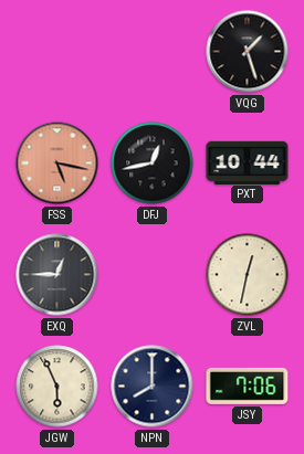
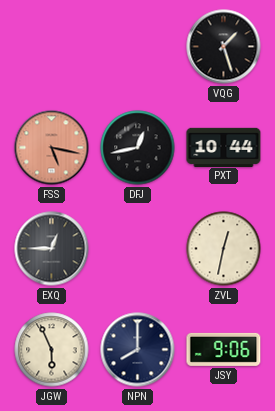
JSY: 7:06 -> 9:06
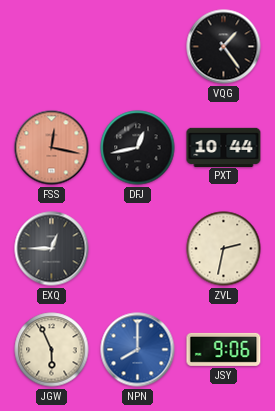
VQG: 1:27 -> 1:24
FSS: 5:17 -> 12:17
ZVL: 12:32 -> 2:32
NPN dial: navy -> blue
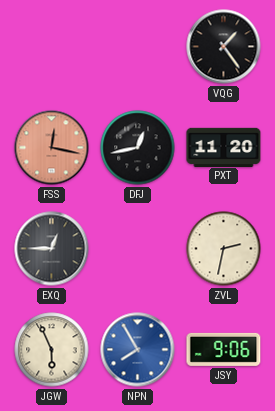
PXT: 10:44 -> 11:20
NPN: 8:00 -> 7:55
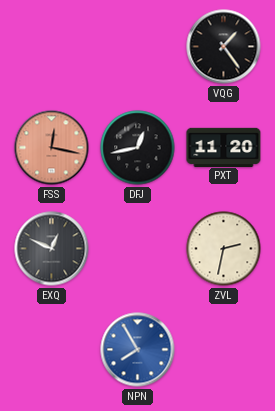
EXQ: 12:45 -> 12:49
JGW: 5:56 -> none
JSY: 9:06 -> none
